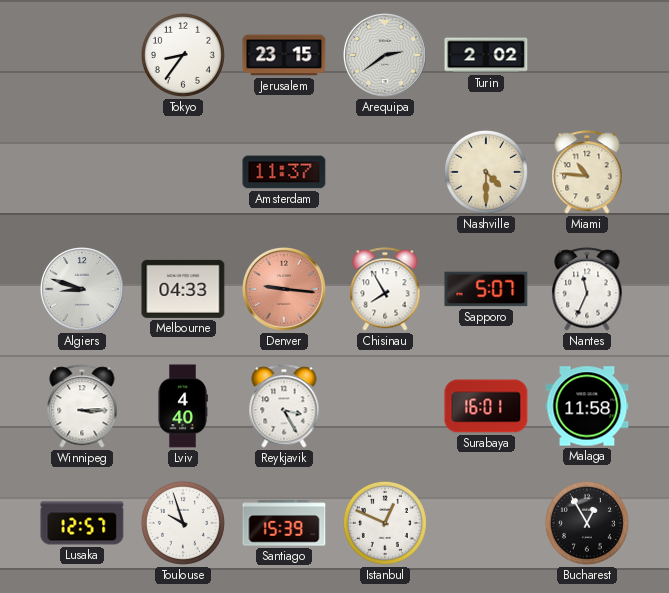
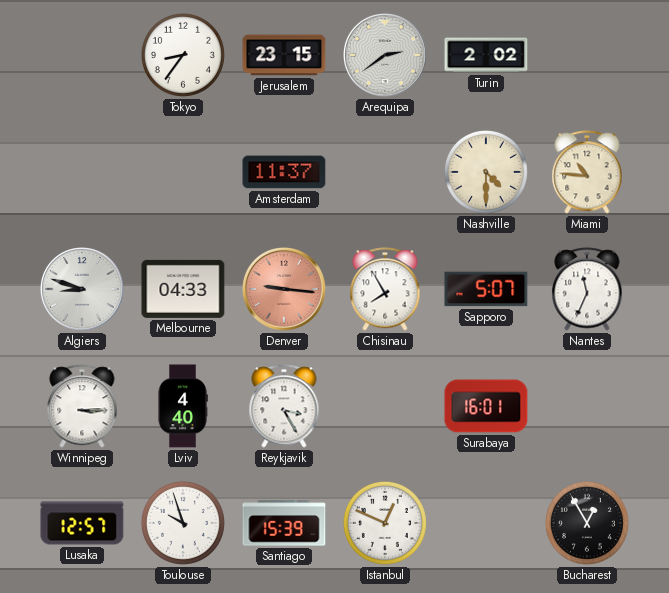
Malaga: 11:58 -> none
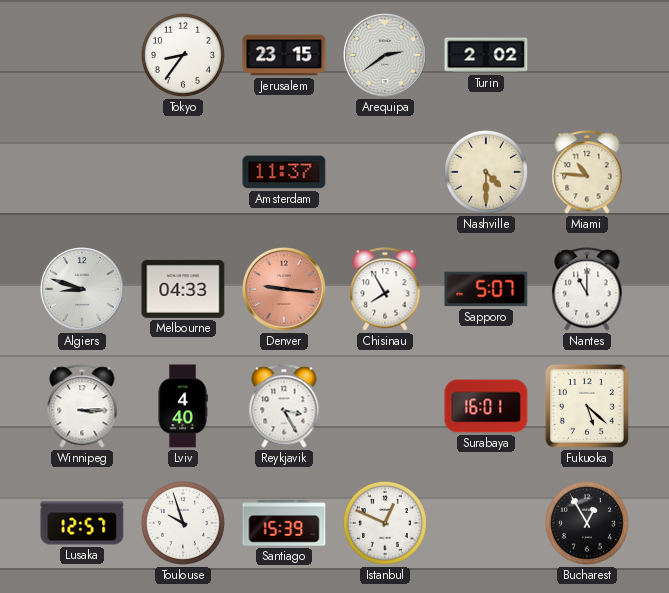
Nantes: 11:34 -> 11:00
Fukuoka: none -> 5:22
